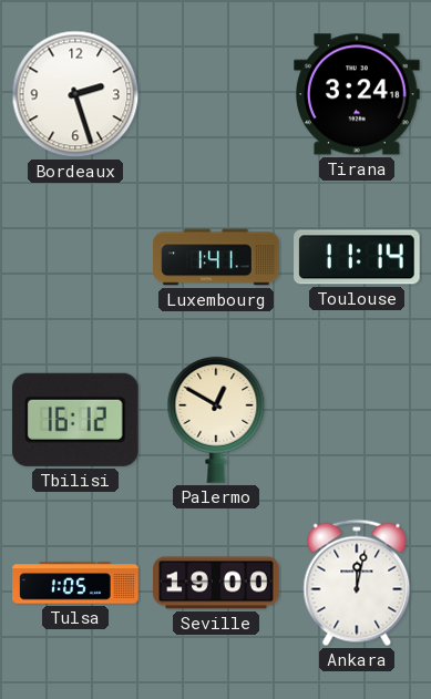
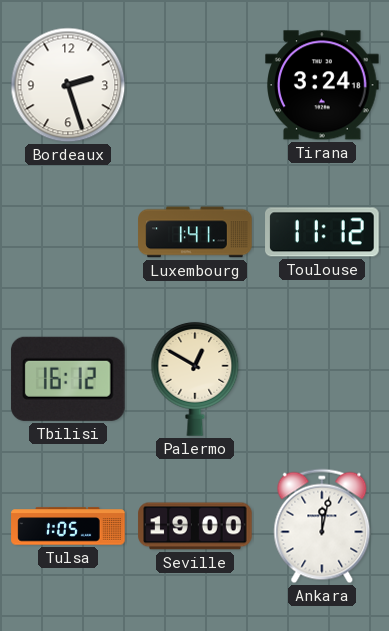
Toulouse: 11:14 -> 11:12
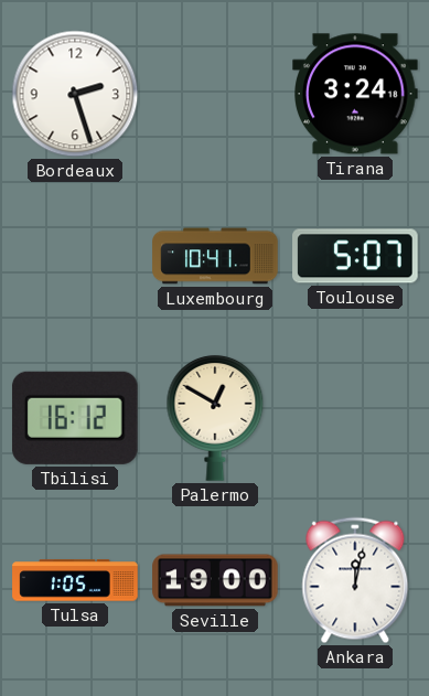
Luxembourg: 1:41 -> 10:41
Toulouse: 11:12 -> 5:07
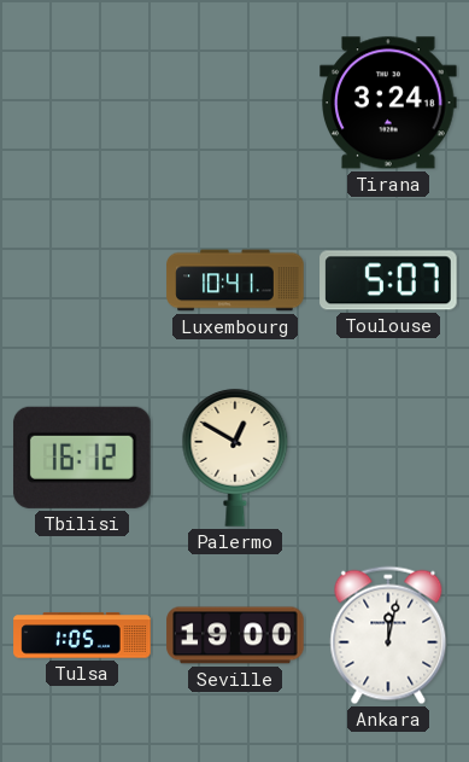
Bordeaux: 2:27 -> none
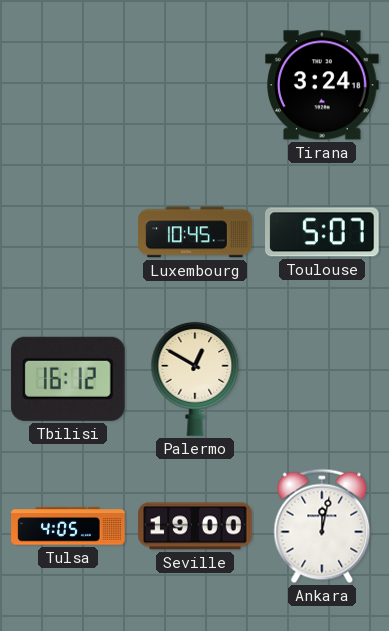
Luxembourg: 10:41 -> 10:45
Tulsa: 1:05 -> 4:05
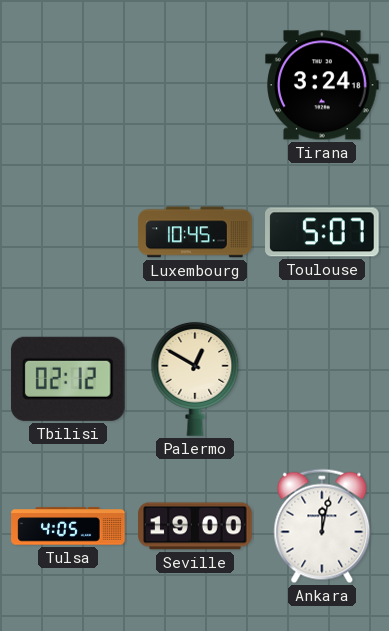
Tbilisi: 16:12 -> 02:12
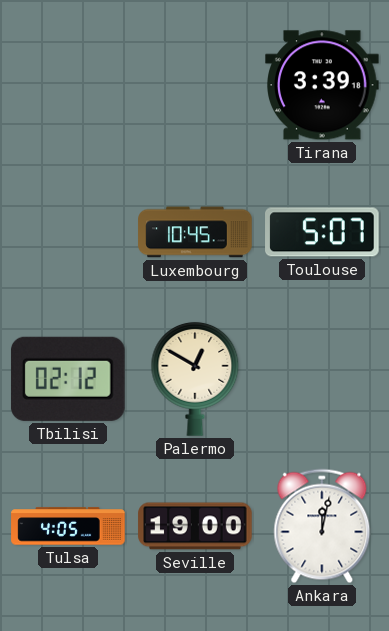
Tirana: 3:24 -> 3:39
